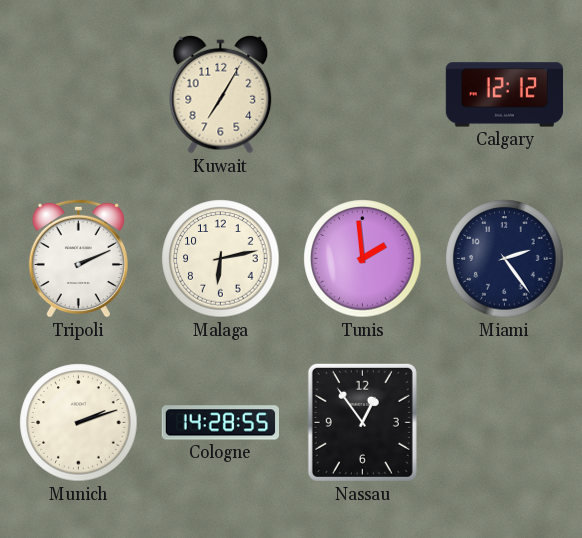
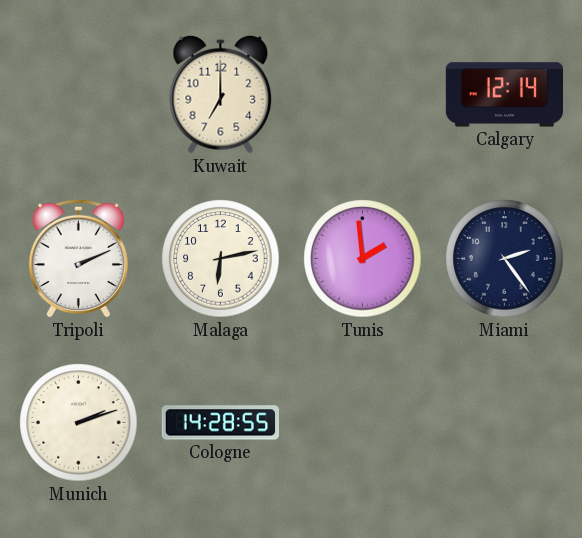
Kuwait: 7:05 -> 7:00
Calgary: 12:12 -> 12:14
Nassau: 12:54 -> none
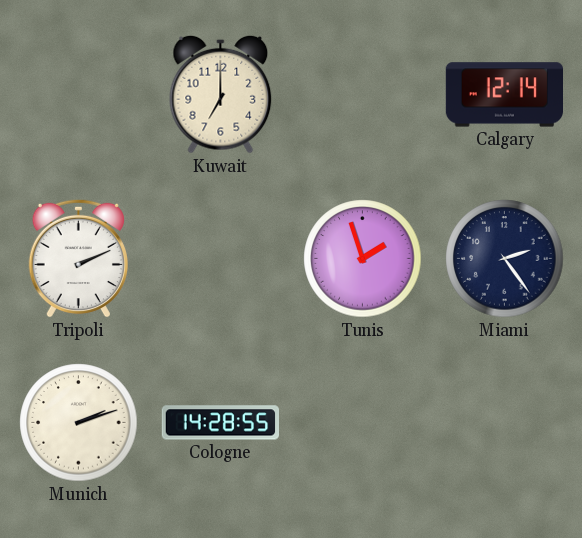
Malaga: 6:13 -> none
Tunis: 1:59 -> 1:57
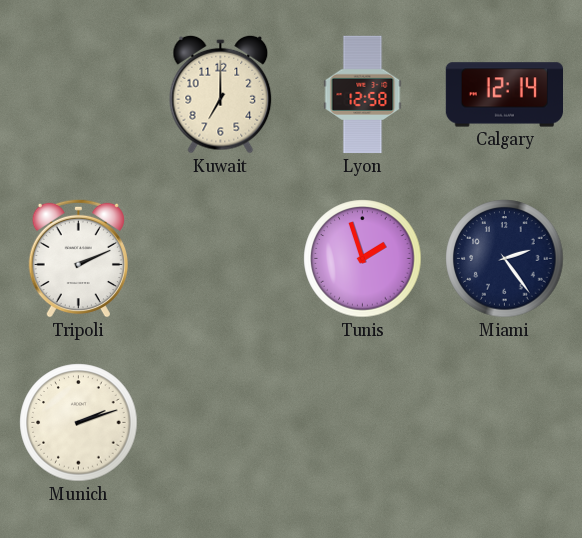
Lyon: none -> 12:58
Cologne: 14:28 -> none
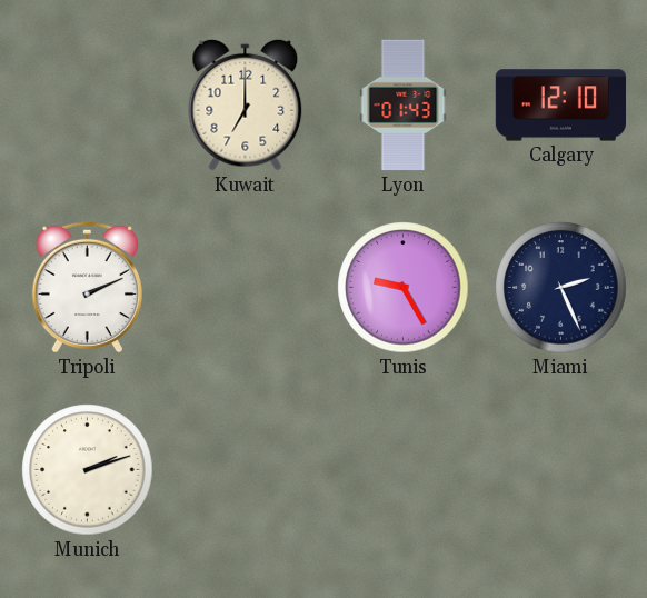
Lyon: 12:58 -> 01:43
Calgary: 12:14 -> 12:10
Tunis: 1:57 -> 9:25
Miami: 2:24 -> 2:26
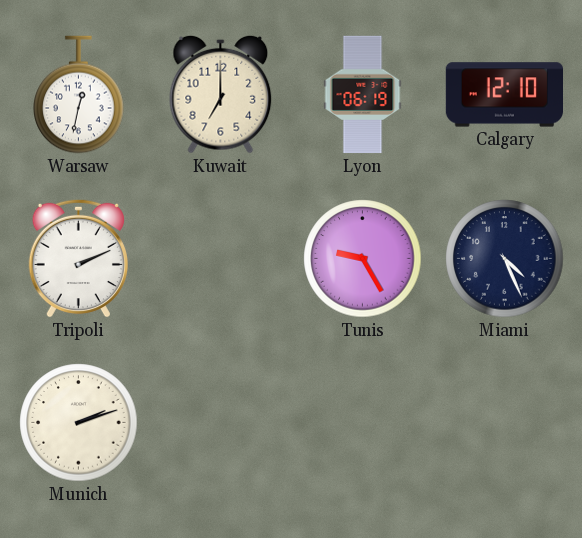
Warsaw: none -> 12:32
Lyon: 01:43 -> 06:19
Miami: 2:26 -> 4:26
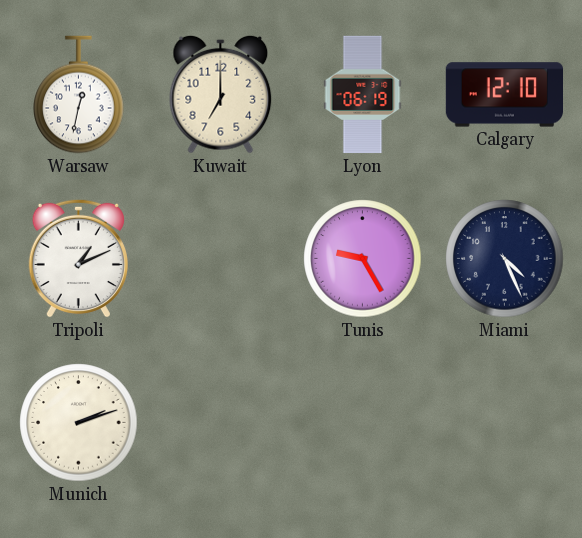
Tripoli: 2:11 -> 1:11
